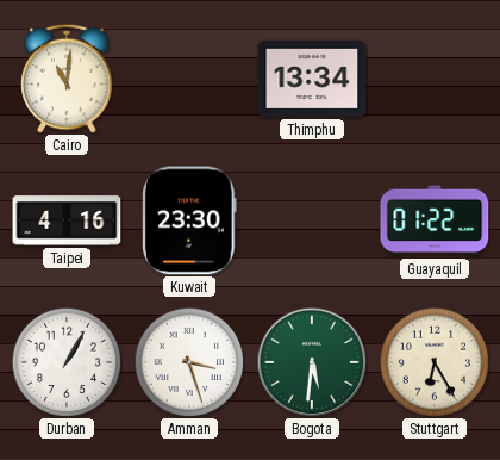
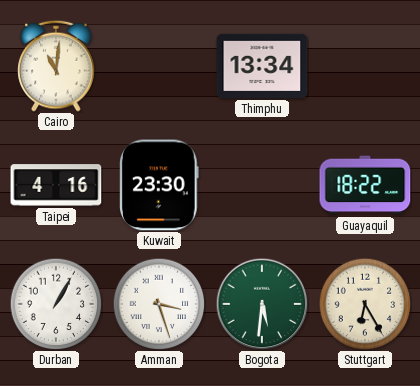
Guayaquil: 01:22 -> 18:22
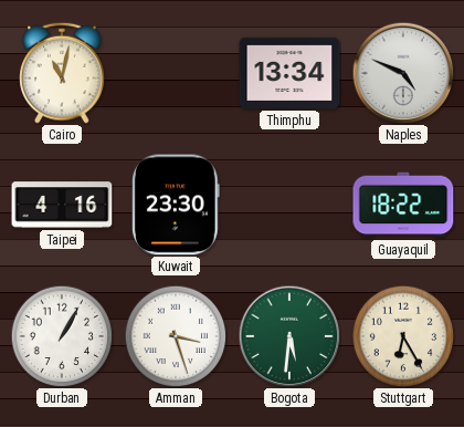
Cairo: 11:01 -> 11:02
Naples: none -> 4:49
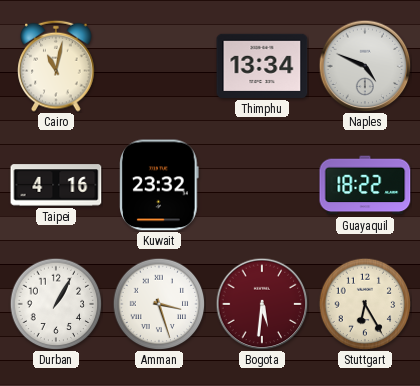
Kuwait: 23:30 -> 23:32
Bogota dial: green -> burgundy
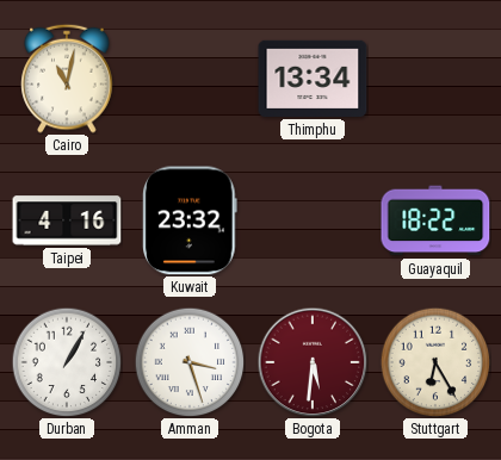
Naples: 4:49 -> none
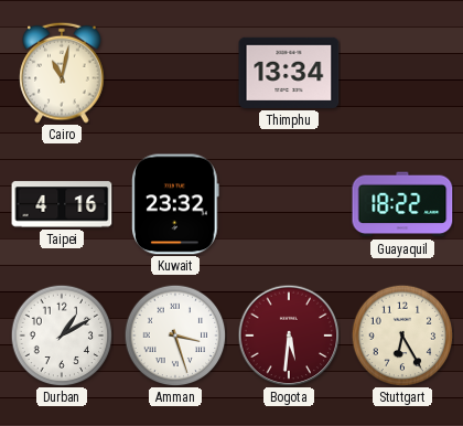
Durban: 1:05 -> 1:10
